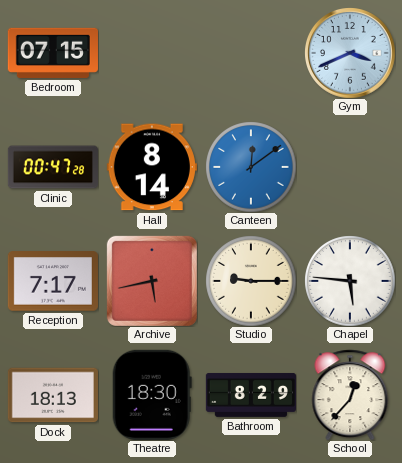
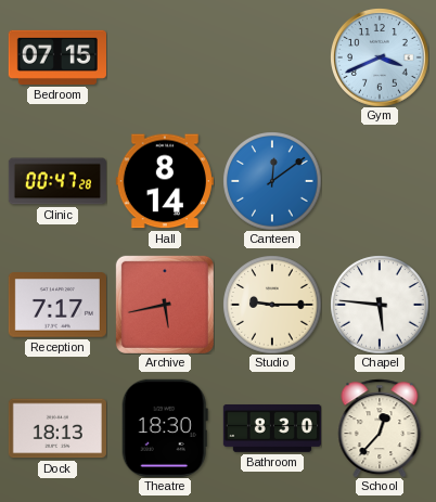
Bathroom: 8:29 -> 8:30
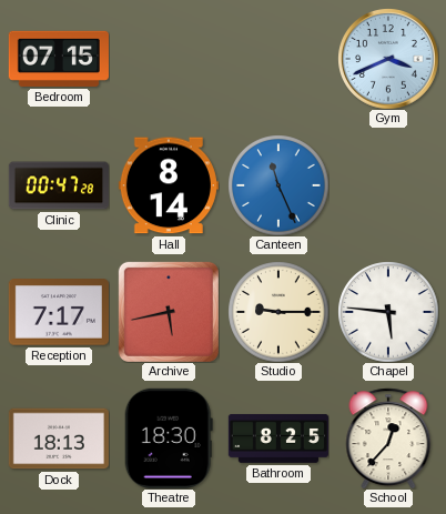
Canteen: 12:09 -> 11:26
Bathroom: 8:30 -> 8:25
